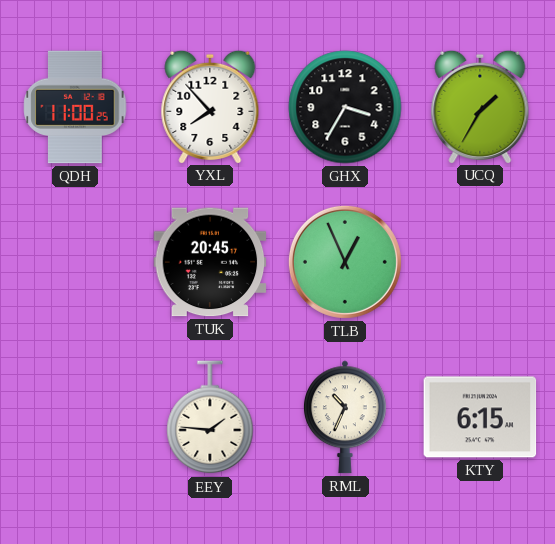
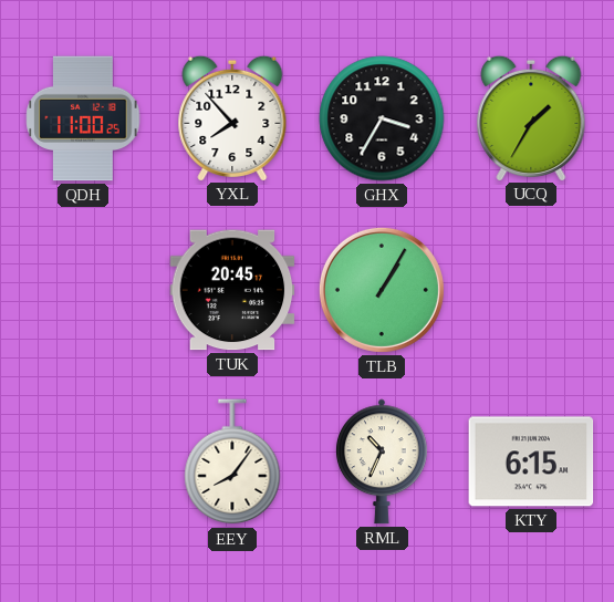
TLB: 12:56 -> 1:05
EEY: 1:46 -> 8:06
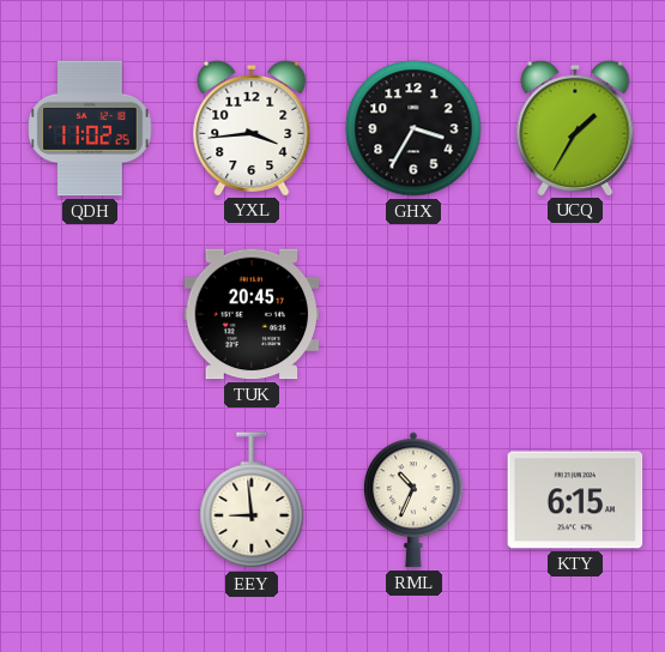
QDH: 11:00 -> 11:02
YXL: 7:53 -> 3:44
TLB: 1:05 -> none
EEY: 8:06 -> 8:59
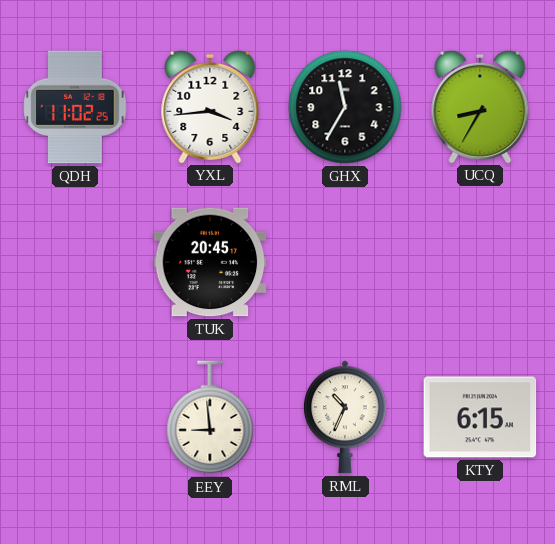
GHX: 3:35 -> 11:35
UCQ: 1:35 -> 8:35
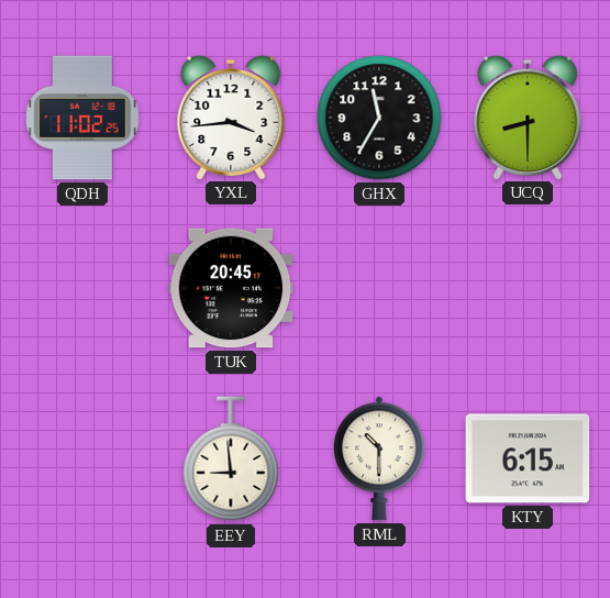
UCQ: 8:35 -> 8:30
RML: 10:34 -> 10:30
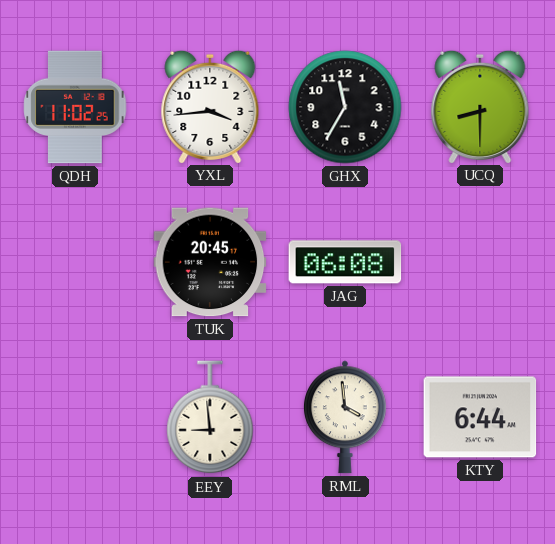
JAG: none -> 06:08
RML: 10:30 -> 3:59
KTY: 6:15 -> 6:44
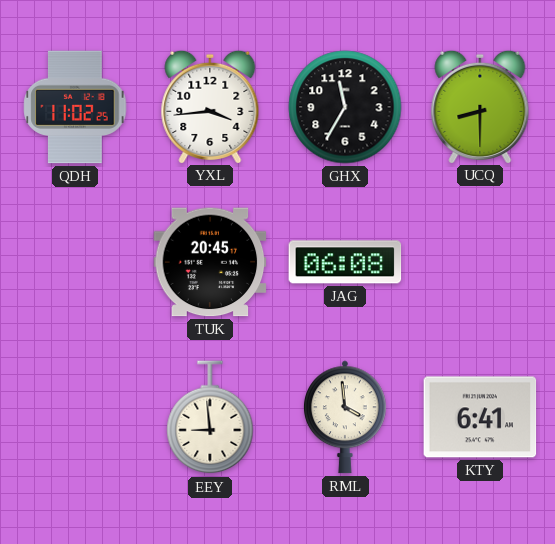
KTY: 6:44 -> 6:41
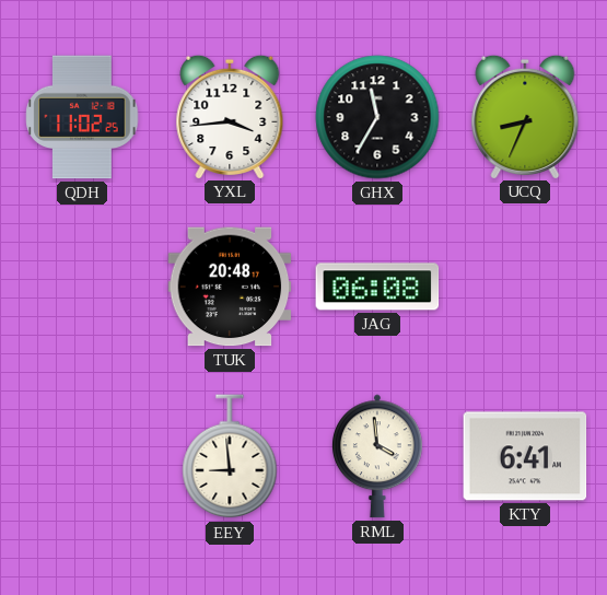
UCQ: 8:30 -> 8:34
TUK: 20:45 -> 20:48
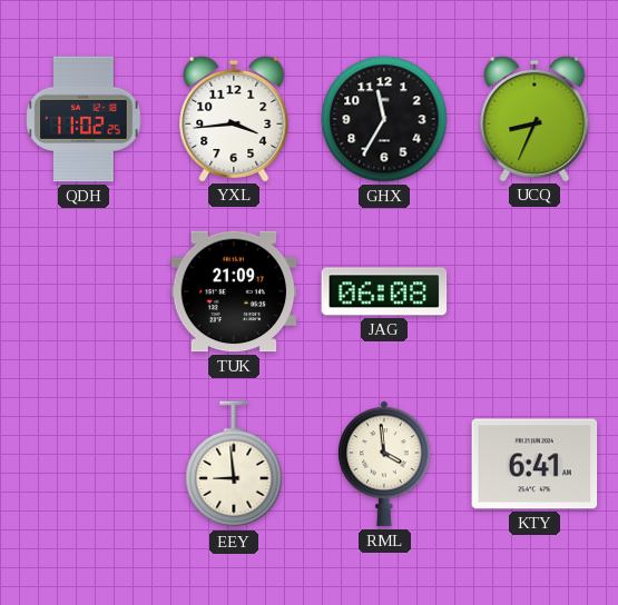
TUK: 20:48 -> 21:09
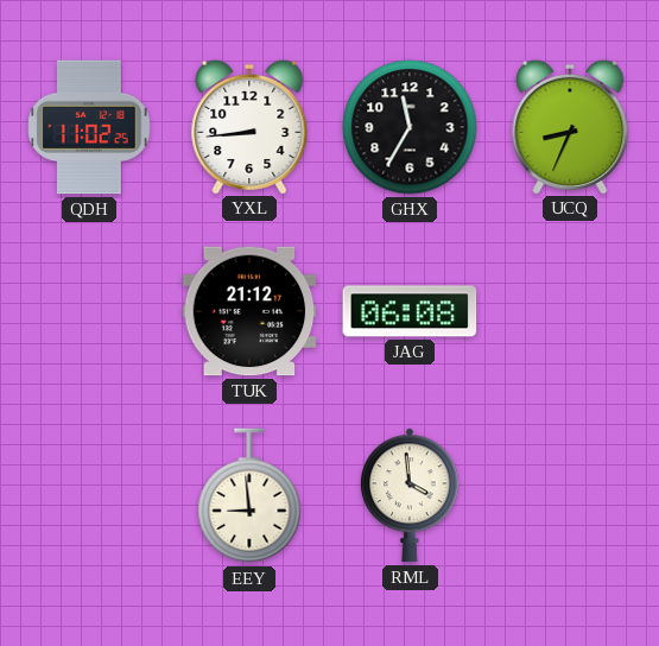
YXL: 3:44 -> 8:44
TUK: 21:09 -> 21:12
KTY: 6:41 -> none
